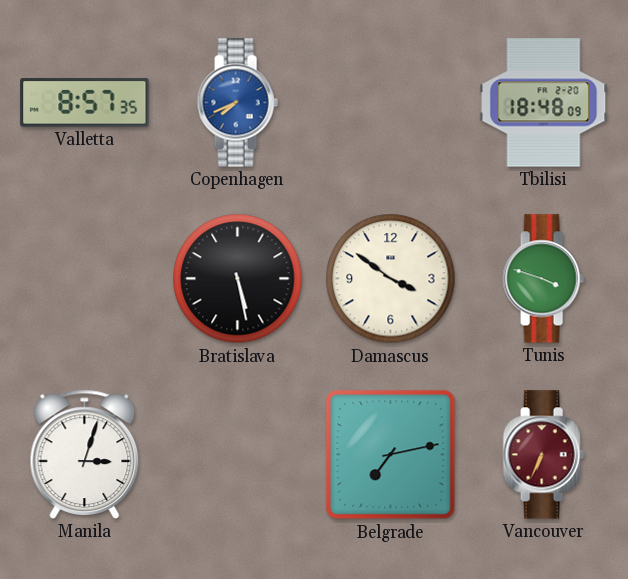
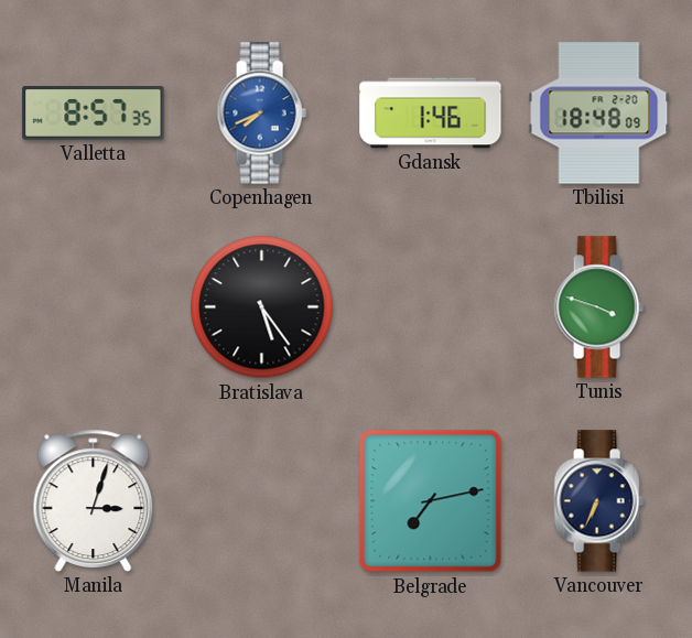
Gdansk: none -> 1:46
Bratislava: 5:28 -> 5:24
Damascus: 3:51 -> none
Vancouver dial: burgundy -> navy
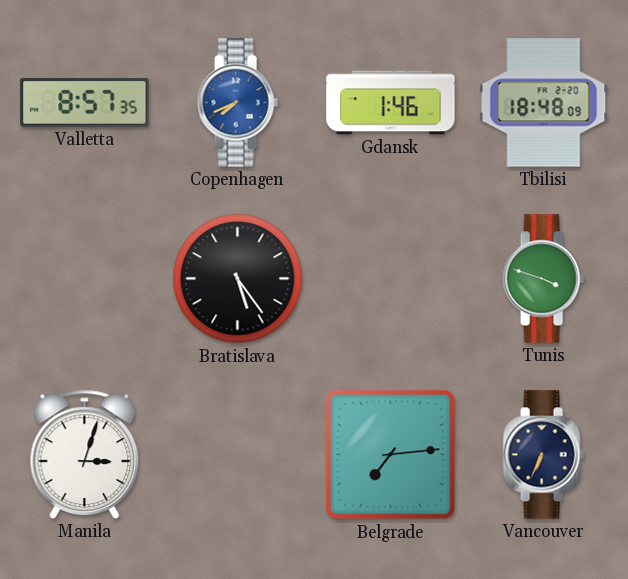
Belgrade: 7:13 -> 7:14
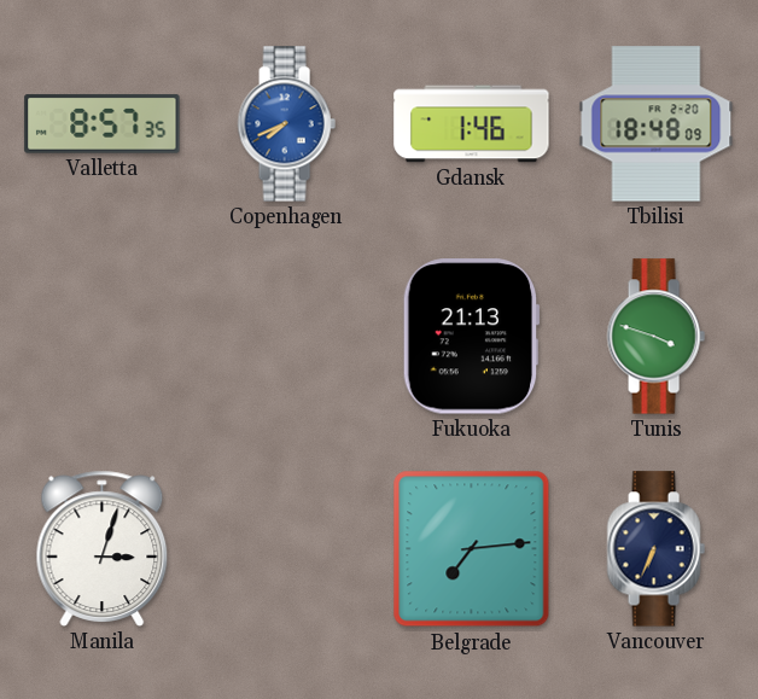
Bratislava: 5:24 -> none
Fukuoka: none -> 21:13
